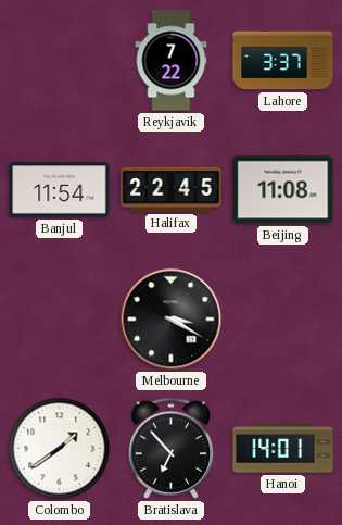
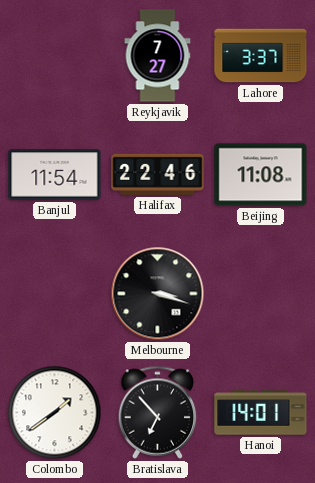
Reykjavik: 7:22 -> 7:27
Halifax: 22:45 -> 22:46
Melbourne: 3:20 -> 3:18
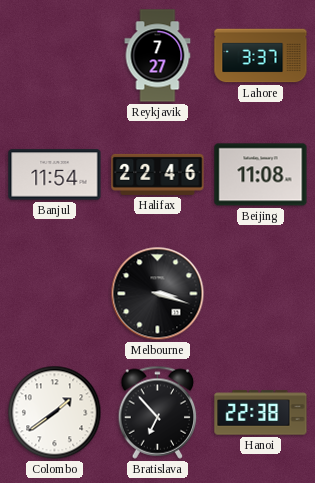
Hanoi: 14:01 -> 22:38
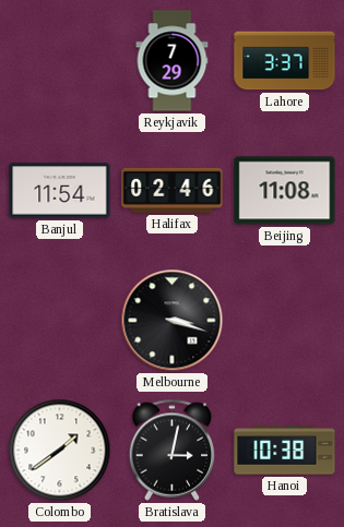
Reykjavik: 7:27 -> 7:29
Halifax: 22:46 -> 02:46
Bratislava: 6:53 -> 3:02
Hanoi: 22:38 -> 10:38
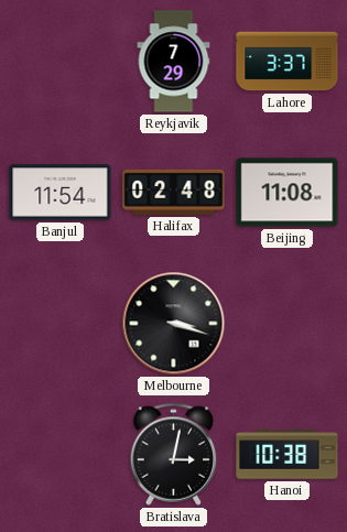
Halifax: 02:46 -> 02:48
Colombo: 1:39 -> none
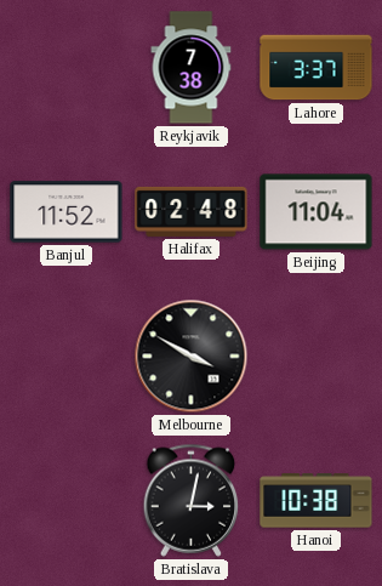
Reykjavik: 7:29 -> 7:38
Banjul: 11:54 -> 11:52
Beijing: 11:08 -> 11:04
Melbourne: 3:18 -> 3:50
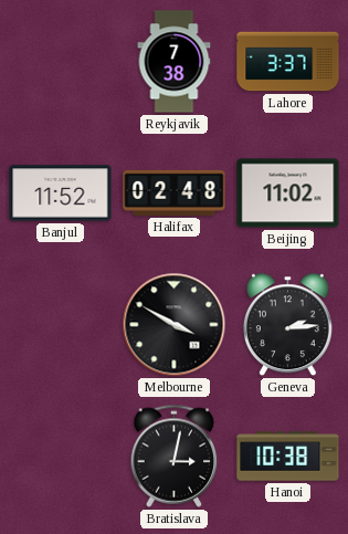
Beijing: 11:04 -> 11:02
Geneva: none -> 2:14
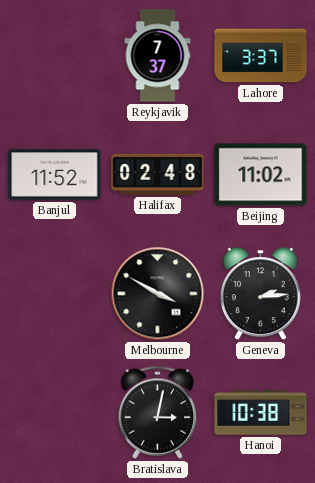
Reykjavik: 7:38 -> 7:37
